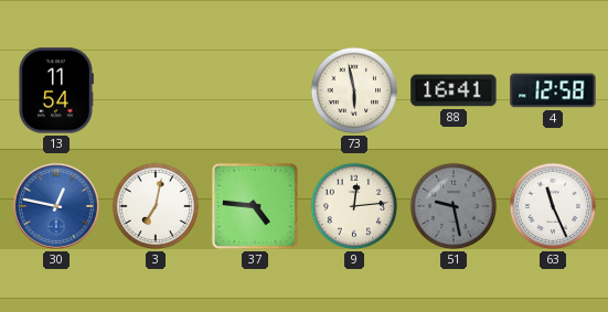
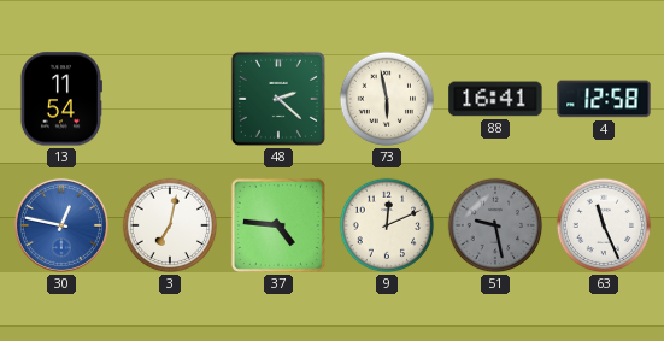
48: none -> 2:22
9: 12:14 -> 12:11
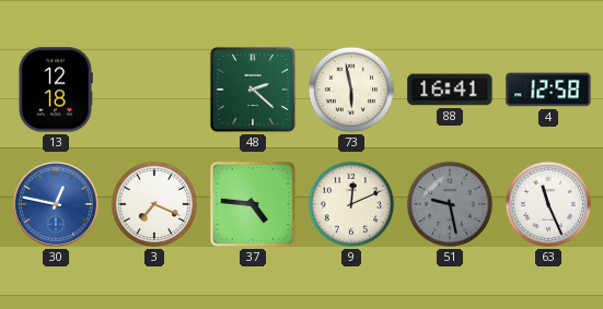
13: 11:54 -> 12:18
3: 7:02 -> 7:19
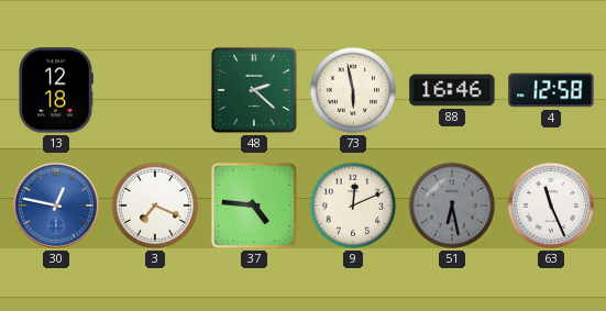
88: 16:41 -> 16:46
51: 9:28 -> 6:28
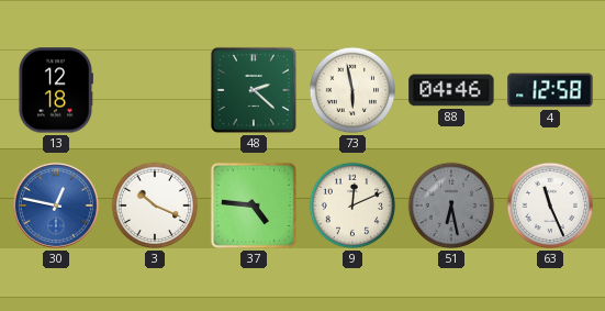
88: 16:46 -> 04:46
3: 7:19 -> 10:19
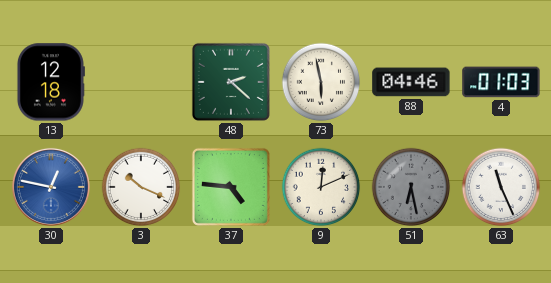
4: 12:58 -> 01:03
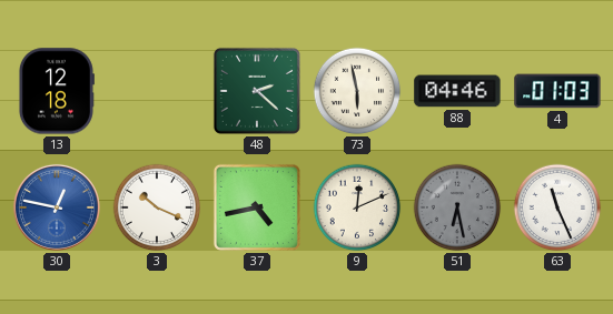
37: 4:46 -> 4:43
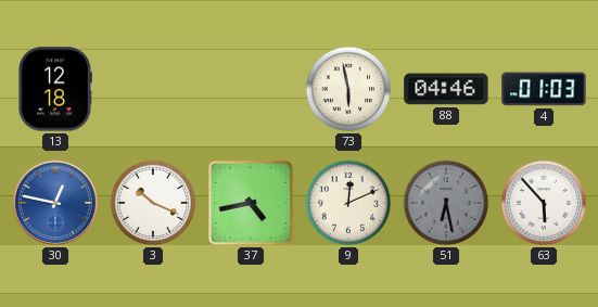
48: 2:22 -> none
63: 11:26 -> 5:53
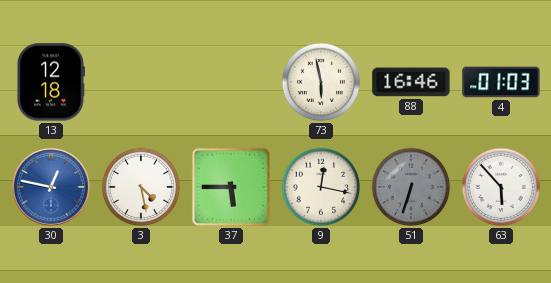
88: 04:46 -> 16:46
3: 10:19 -> 4:28
37: 4:43 -> 5:45
9: 12:11 -> 12:17
51: 6:28 -> 6:33
